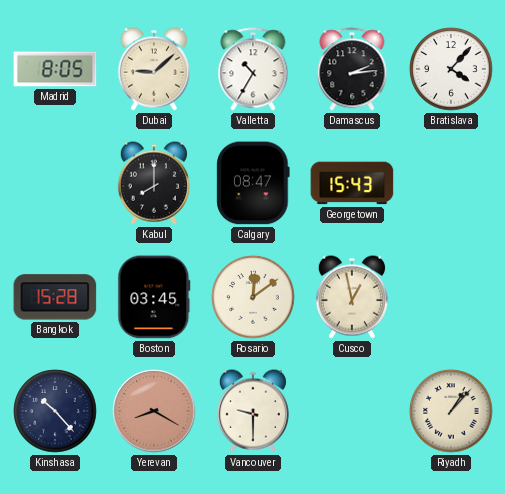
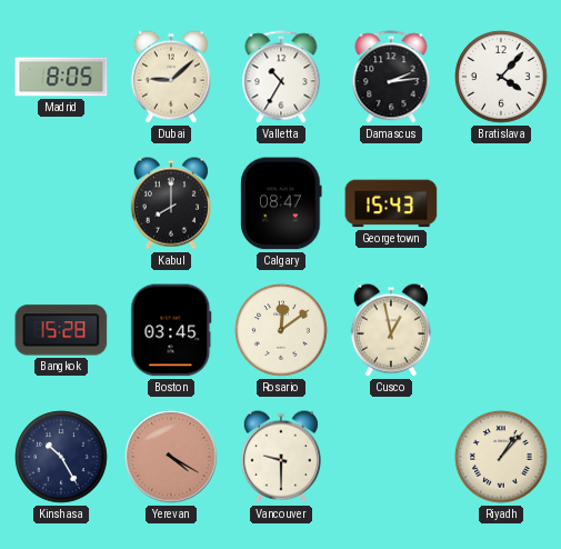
Kinshasa: 10:23 -> 10:25
Yerevan: 8:20 -> 4:20
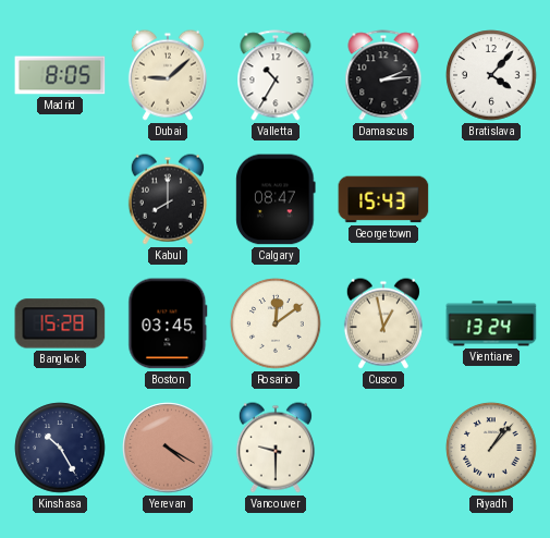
Vientiane: none -> 13:24
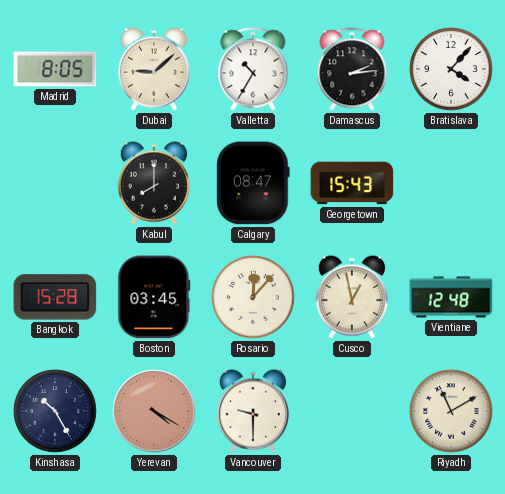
Rosario: 12:09 -> 12:07
Vientiane: 13:24 -> 12:48
Riyadh: 1:07 -> 11:10
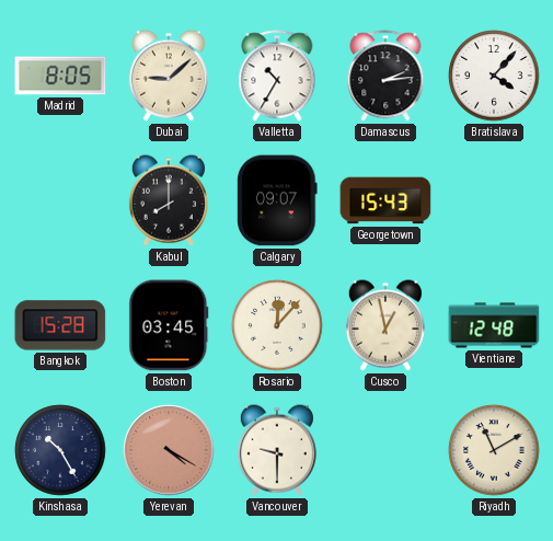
Calgary: 08:47 -> 09:07
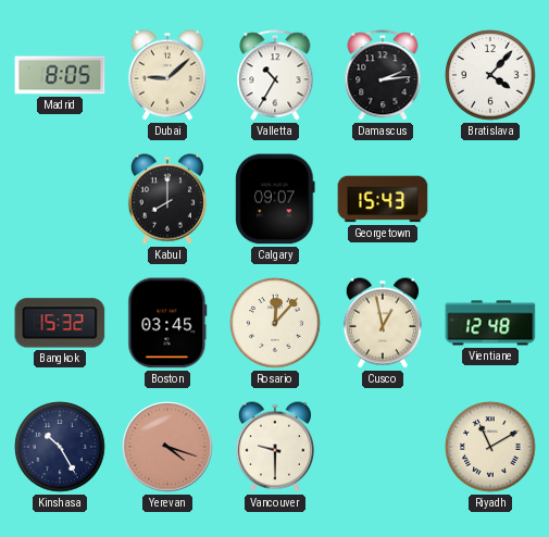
Bangkok: 15:28 -> 15:32
Yerevan: 4:20 -> 4:18
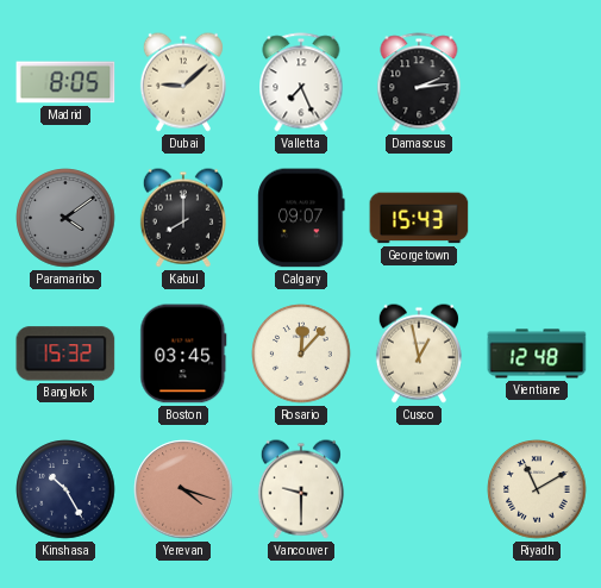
Valletta: 10:35 -> 7:26
Bratislava: 4:07 -> none
Paramaribo: none -> 4:09
